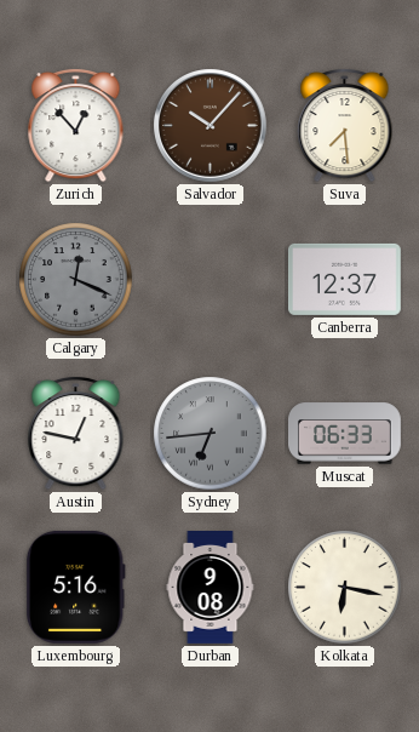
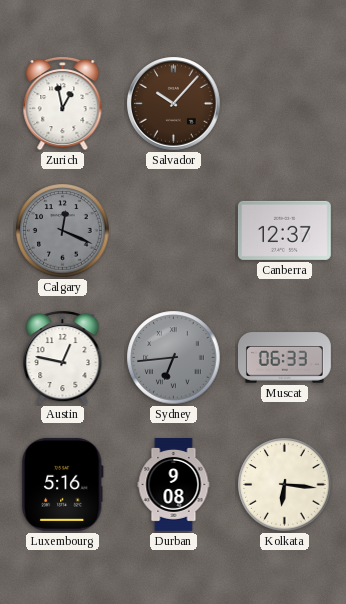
Zurich: 12:53 -> 12:58
Suva: 7:29 -> none
Kolkata: 6:17 -> 6:16
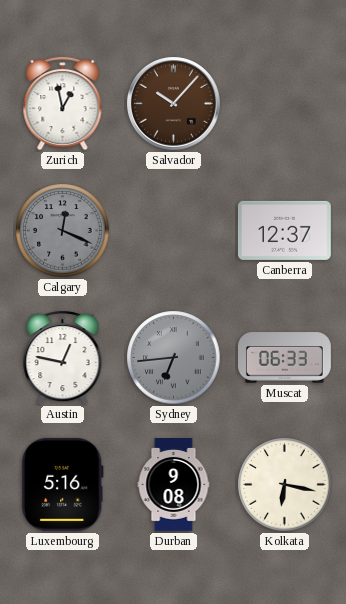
Kolkata: 6:16 -> 6:17
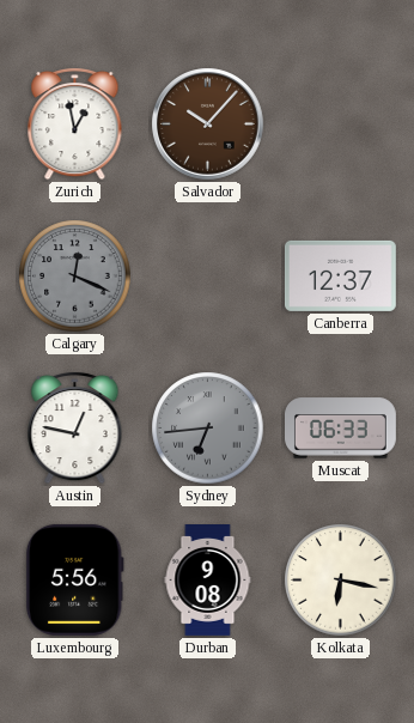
Luxembourg: 5:16 -> 5:56
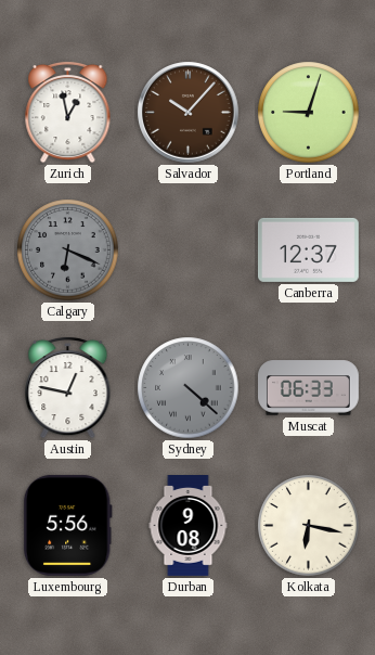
Portland: none -> 9:03
Calgary: 12:19 -> 6:19
Sydney: 6:44 -> 4:22
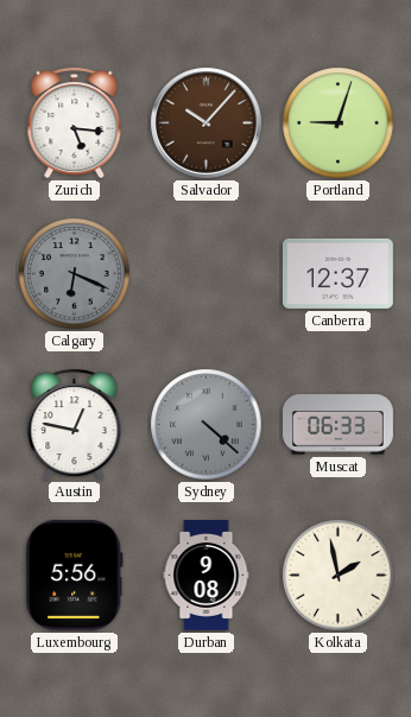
Zurich: 12:58 -> 5:16
Kolkata: 6:17 -> 1:58
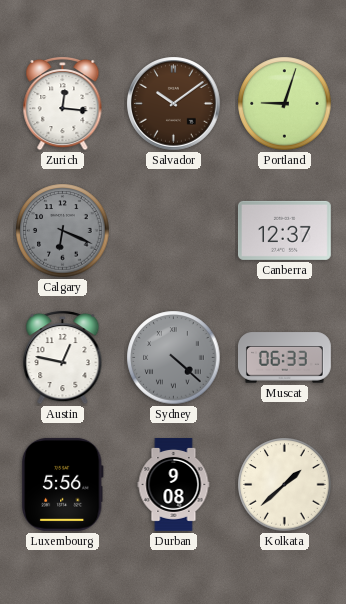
Zurich: 5:16 -> 12:16
Salvador: 10:07 -> 10:09
Kolkata: 1:58 -> 1:38
